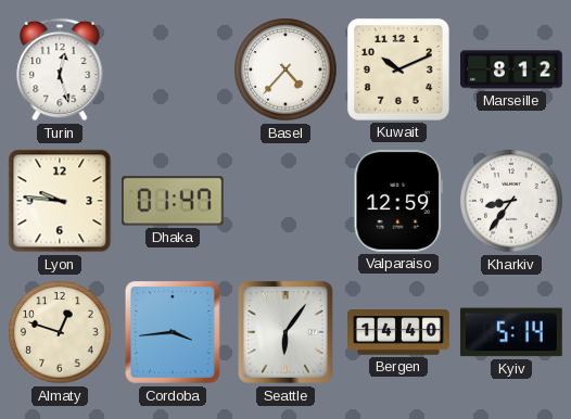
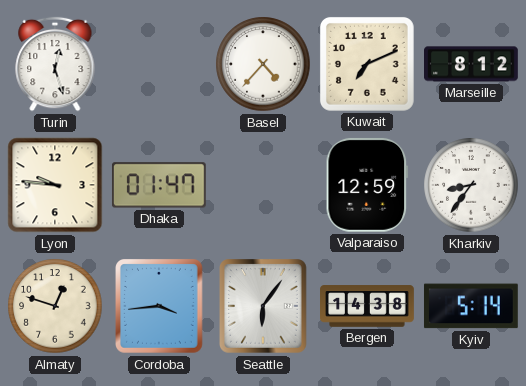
Kuwait: 10:11 -> 7:11
Bergen: 14:40 -> 14:38
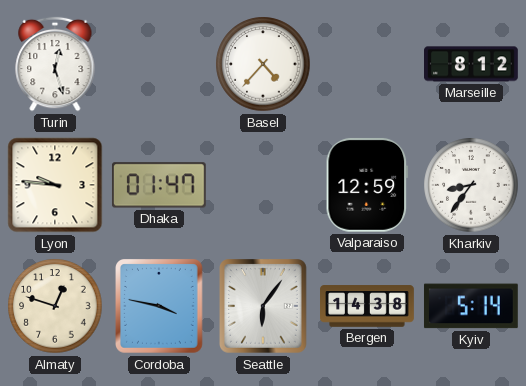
Kuwait: 7:11 -> none
Cordoba: 3:44 -> 3:47
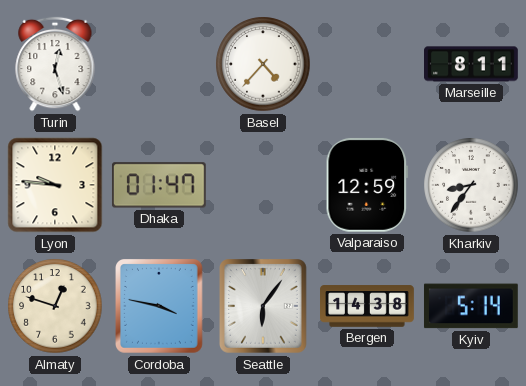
Marseille: 8:12 -> 8:11
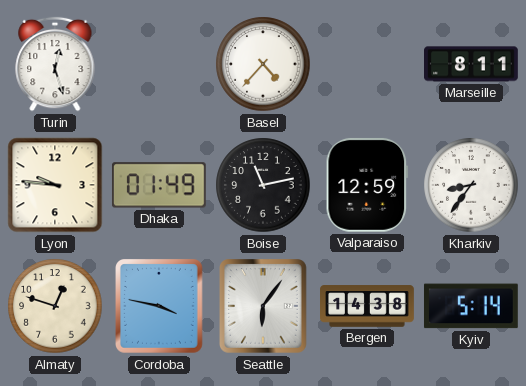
Dhaka: 01:47 -> 01:49
Boise: none -> 11:13
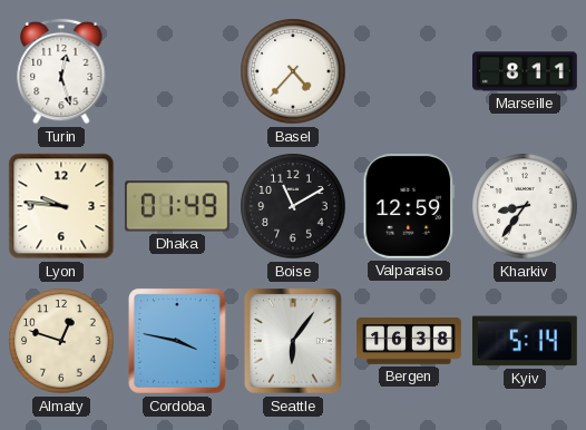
Boise: 11:13 -> 11:10
Bergen: 14:38 -> 16:38
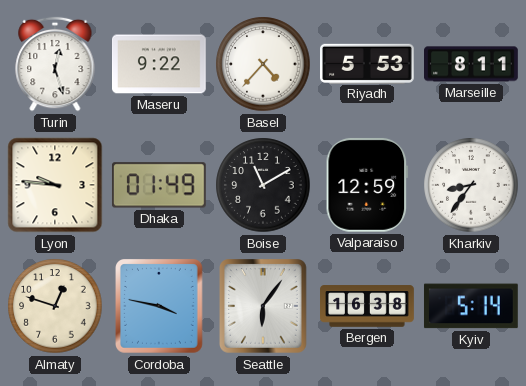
Maseru: none -> 9:22
Riyadh: none -> 5:53
